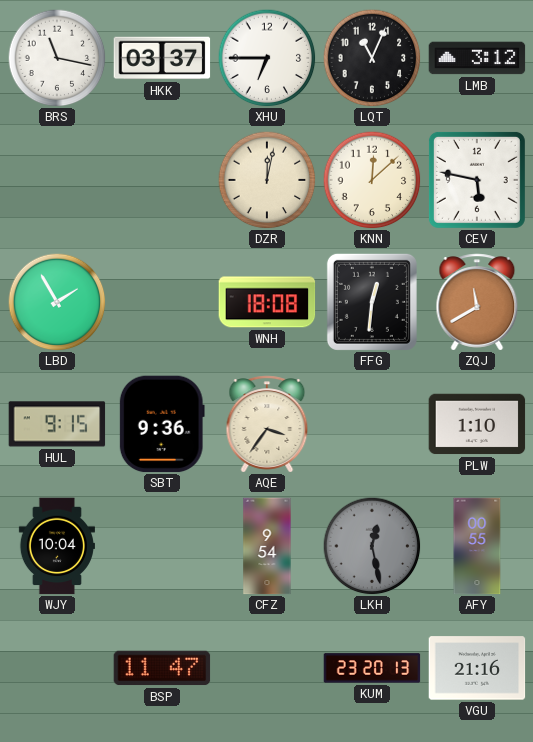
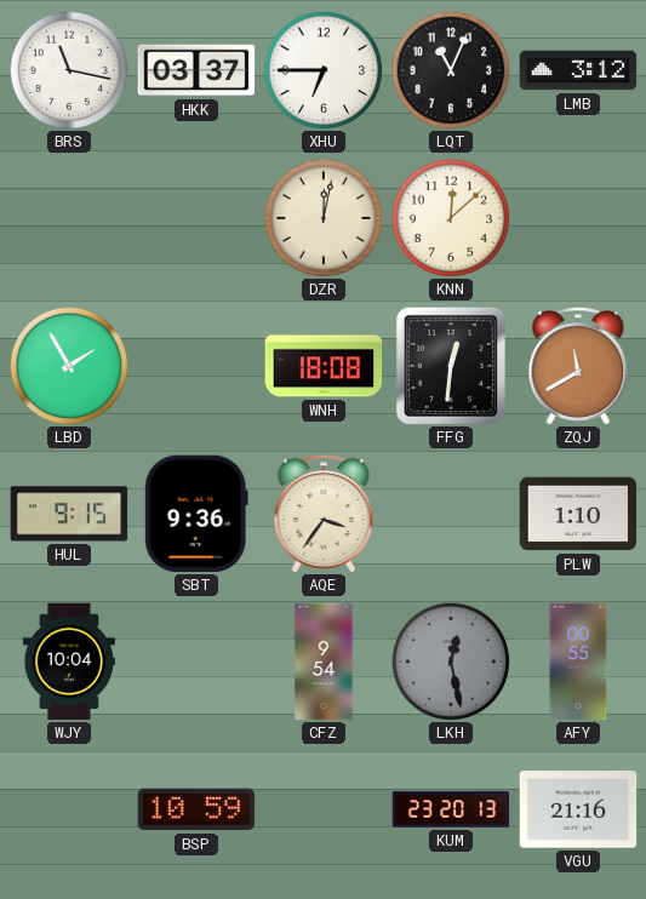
CEV: 5:47 -> none
BSP: 11:47 -> 10:59
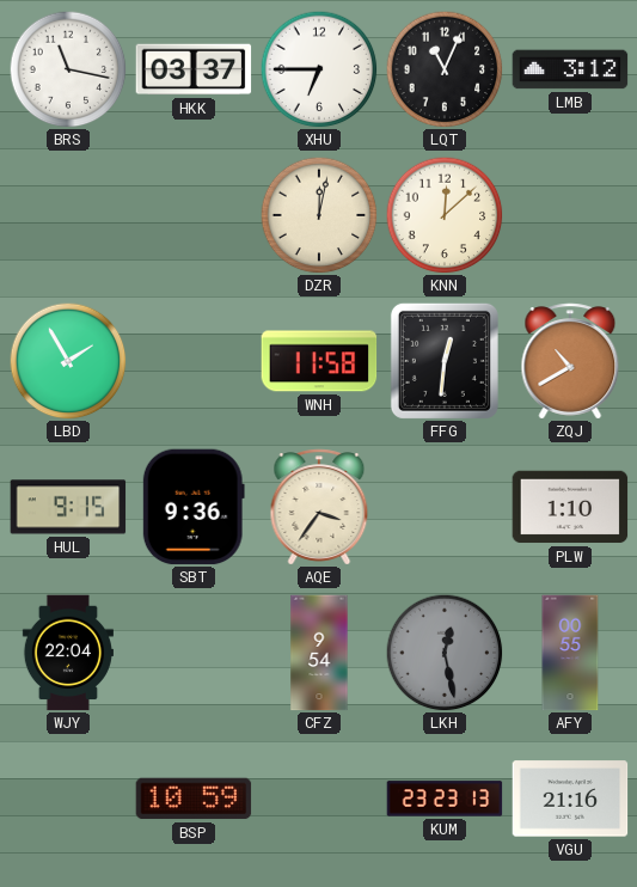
WNH: 18:08 -> 11:58
ZQJ: 11:40 -> 10:40
WJY: 10:04 -> 22:04
KUM: 23:20 -> 23:23
